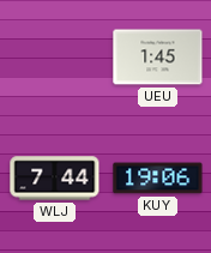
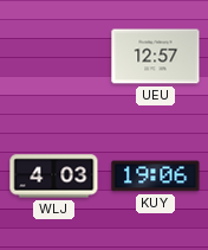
UEU: 1:45 -> 12:57
WLJ: 7:44 -> 4:03
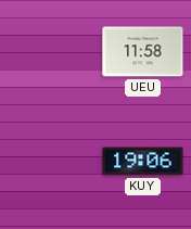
UEU: 12:57 -> 11:58
WLJ: 4:03 -> none
